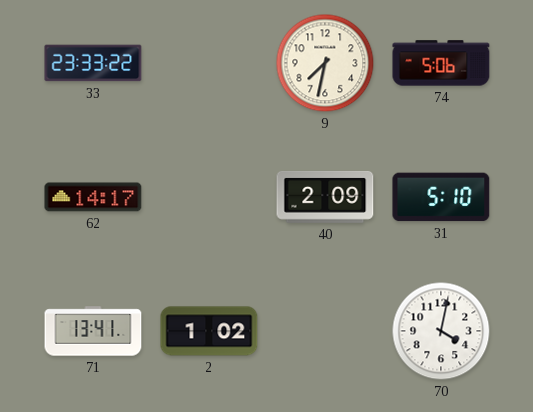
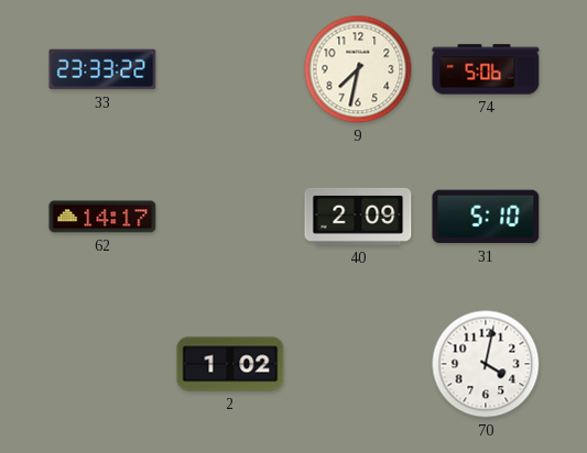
71: 13:41 -> none
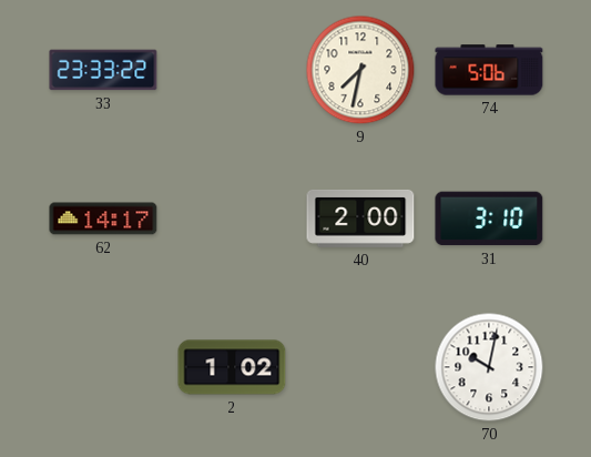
40: 2:09 -> 2:00
31: 5:10 -> 3:10
70: 4:02 -> 10:02
